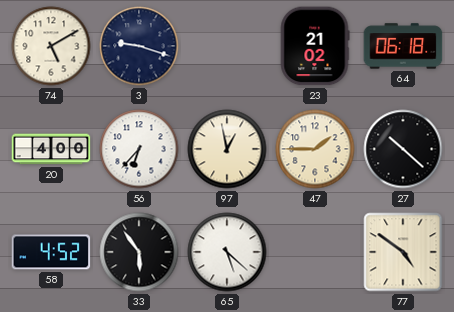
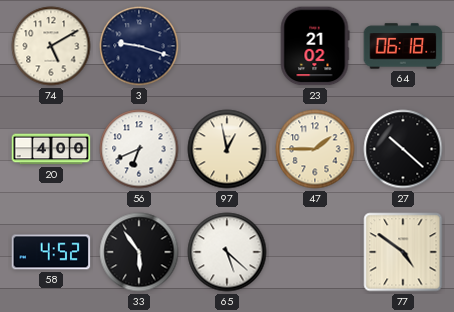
56: 6:37 -> 6:41
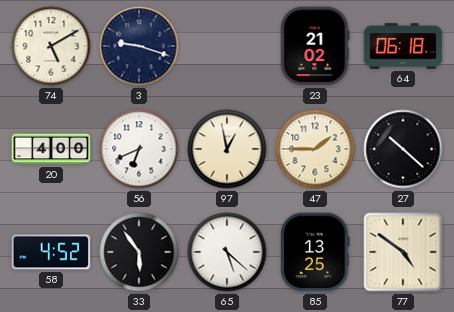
85: none -> 13:25
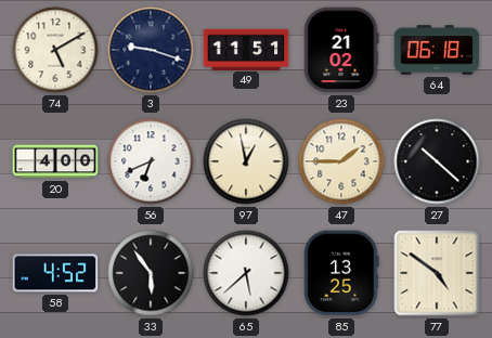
49: none -> 11:51
65: 5:22 -> 5:38
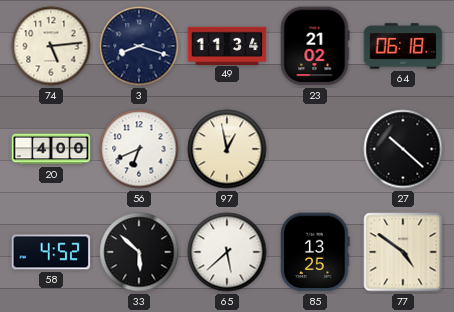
74: 5:10 -> 5:14
3: 9:18 -> 8:18
49: 11:51 -> 11:34
47: 1:45 -> none
33: 5:54 -> 5:52
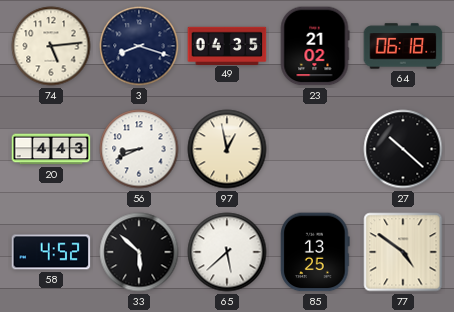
49: 11:34 -> 04:35
20: 4:00 -> 4:43
56: 6:41 -> 8:41
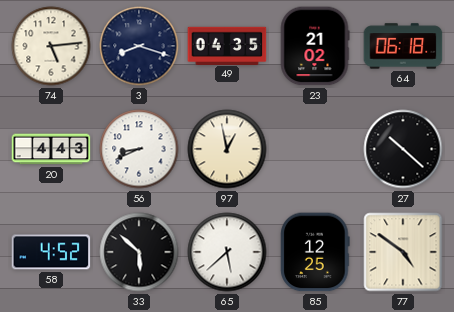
85: 13:25 -> 12:25
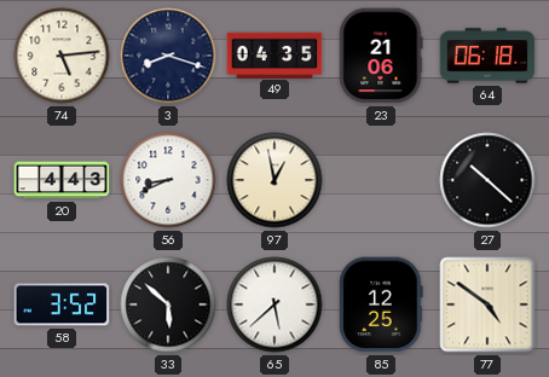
23: 21:02 -> 21:06
58: 4:52 -> 3:52
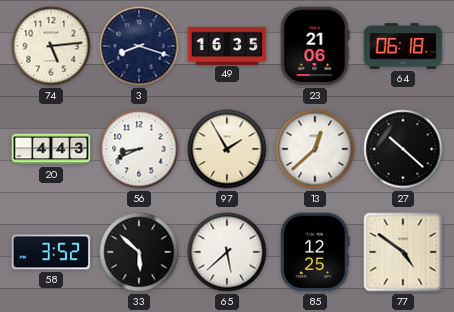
49: 04:35 -> 16:35
97: 12:58 -> 1:55
13: none -> 12:38
